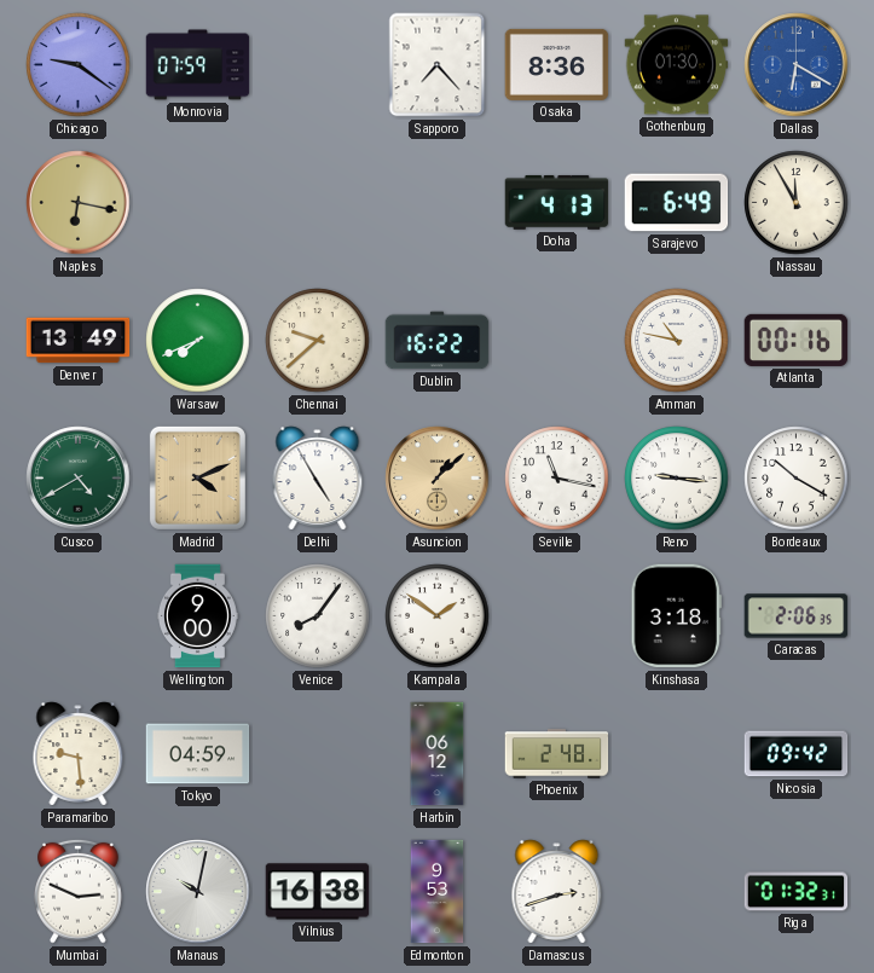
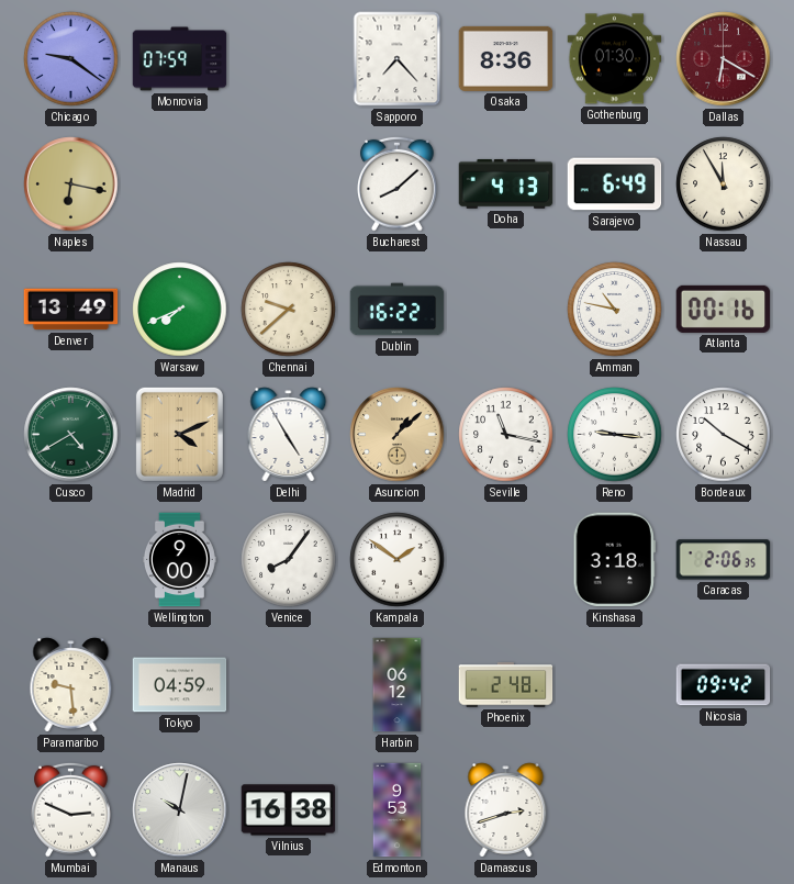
Dallas dial: blue -> burgundy
Bucharest: none -> 8:08
Riga: 01:32 -> none
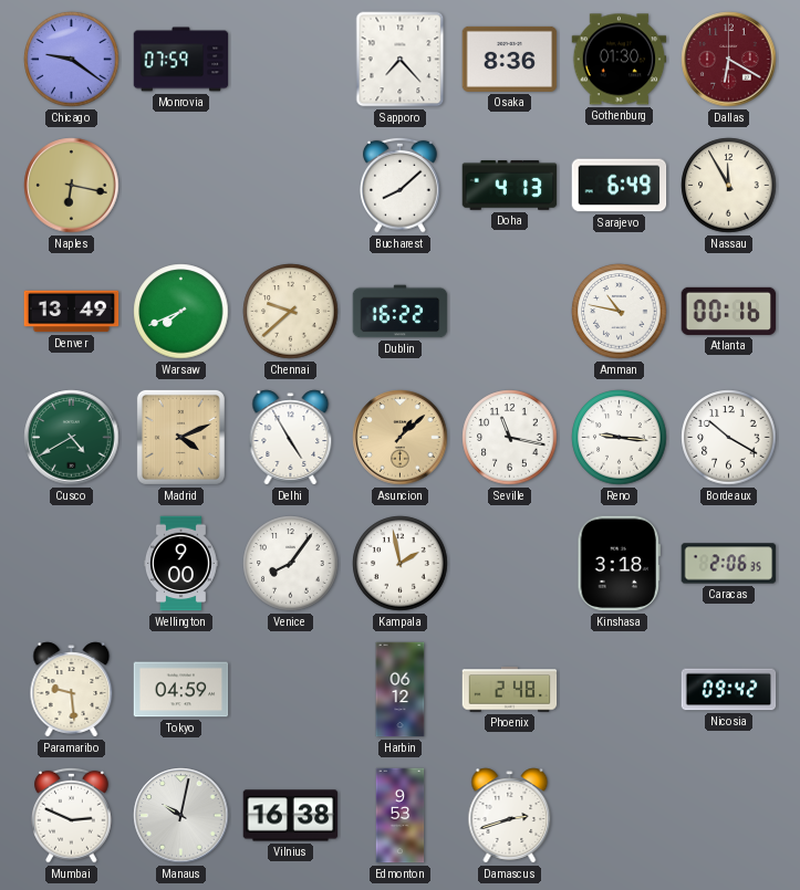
Kampala: 1:51 -> 1:58
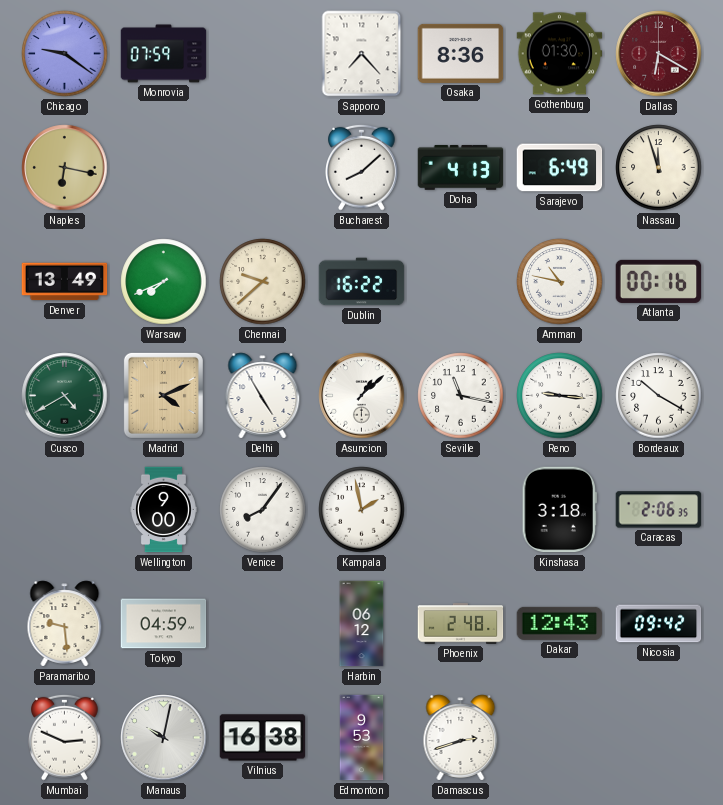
Nassau: 11:55 -> 11:57
Asuncion dial: champagne -> white
Dakar: none -> 12:43
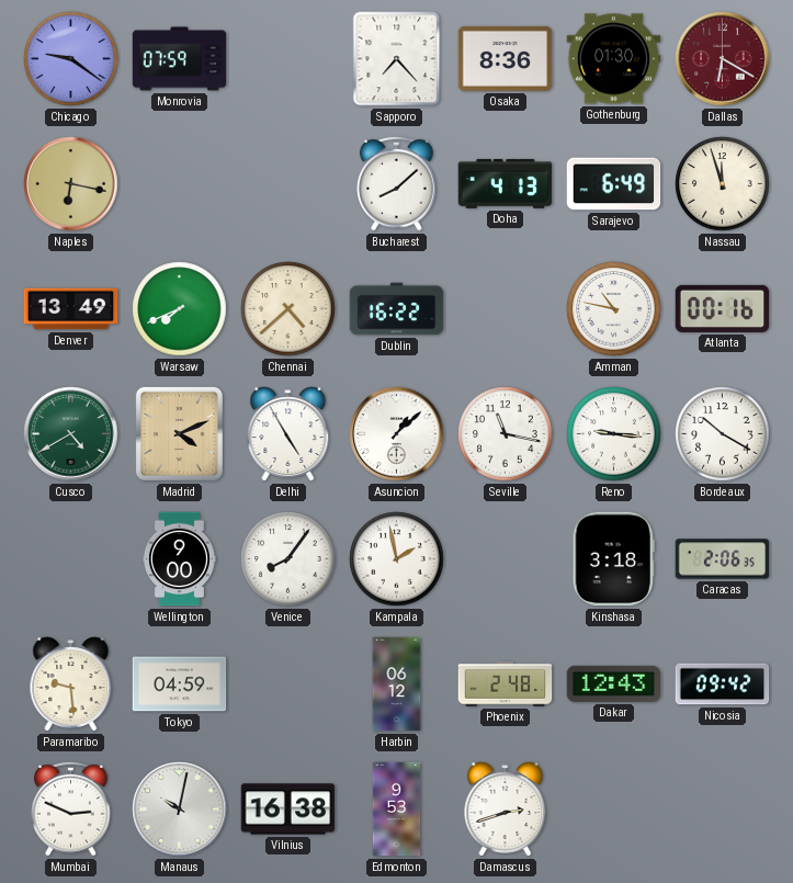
Chennai: 9:38 -> 4:38
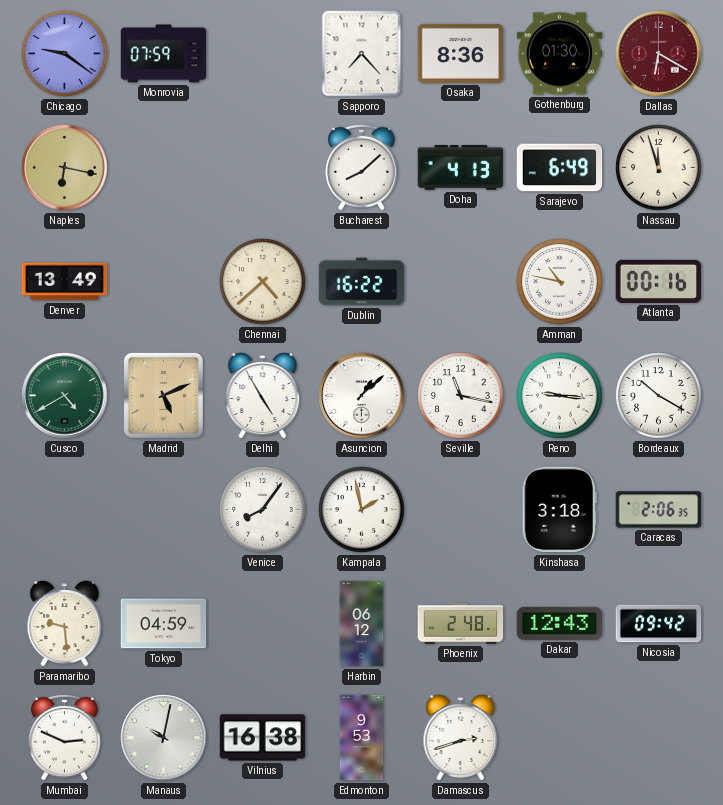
Warsaw: 7:41 -> none
Madrid: 4:11 -> 5:11
Wellington: 9:00 -> none
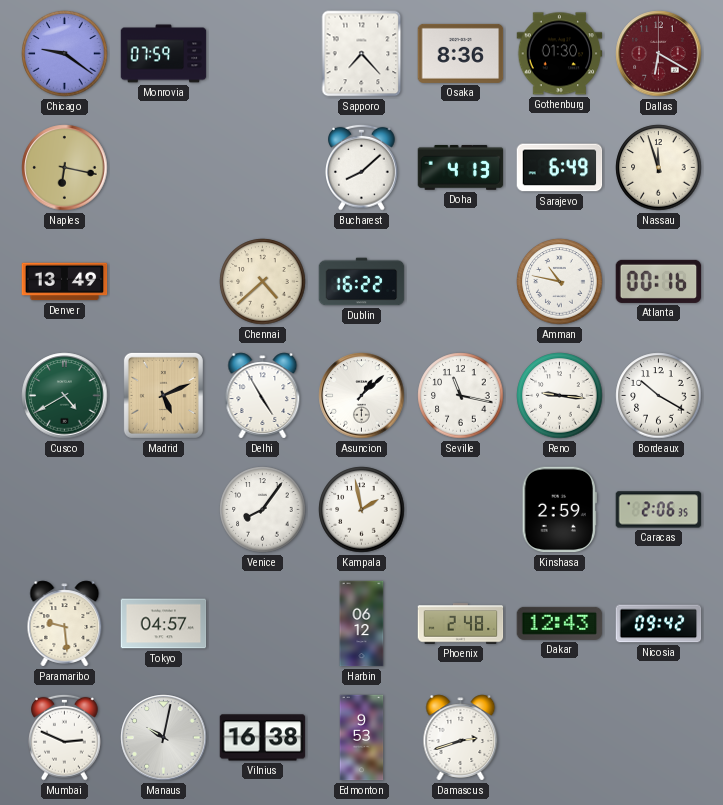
Kinshasa: 3:18 -> 2:59
Tokyo: 04:59 -> 04:57
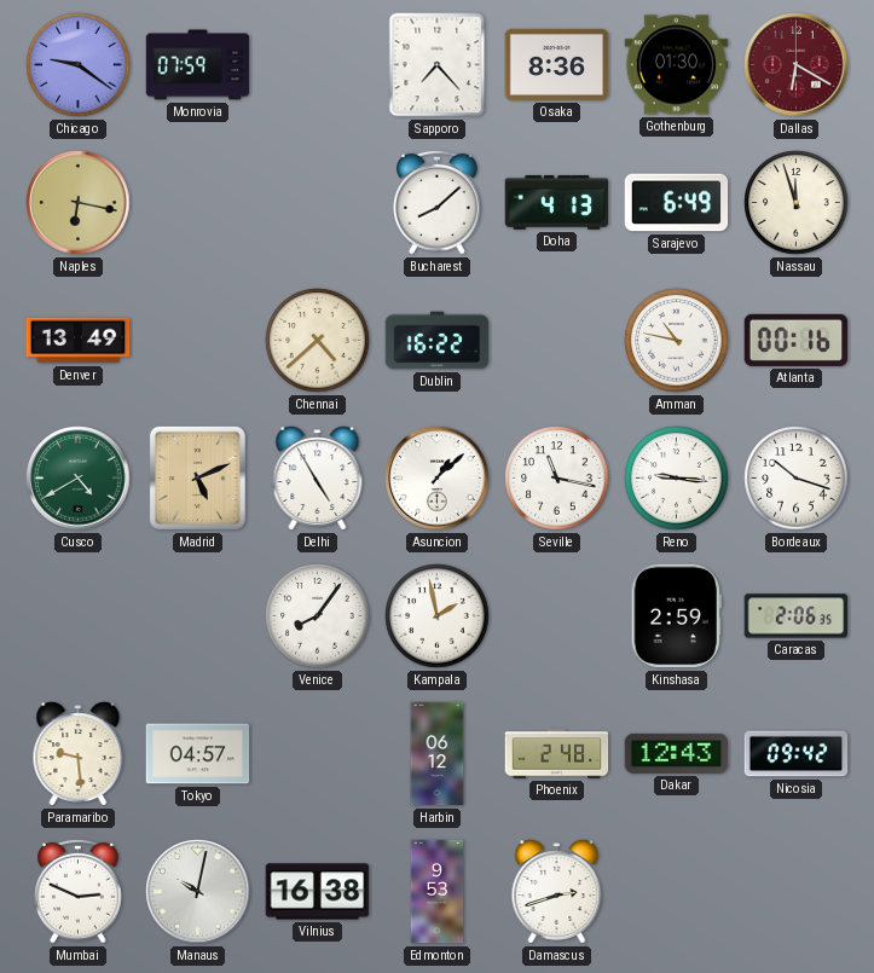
Bordeaux: 10:20 -> 10:18
